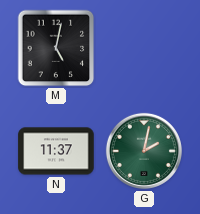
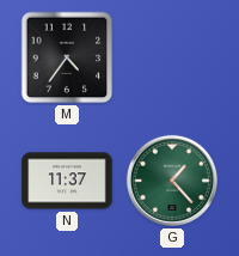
M: 5:02 -> 4:36
G: 2:02 -> 1:23
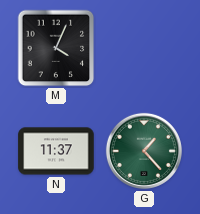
M: 4:36 -> 4:04
